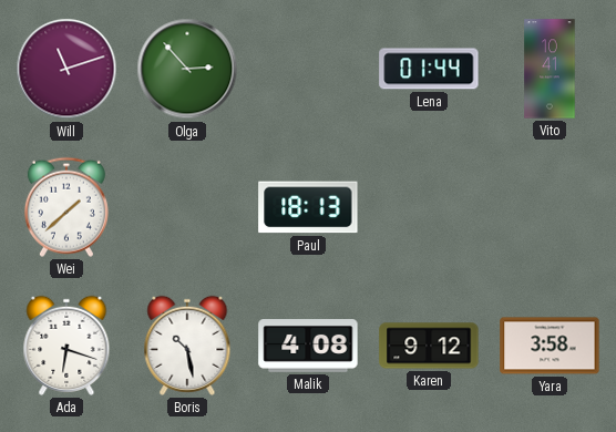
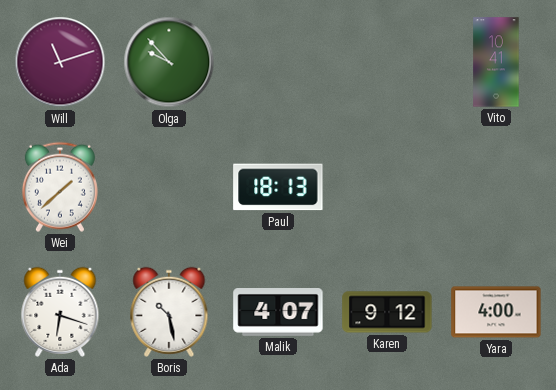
Olga: 2:53 -> 9:53
Lena: 01:44 -> none
Malik: 4:08 -> 4:07
Yara: 3:58 -> 4:00
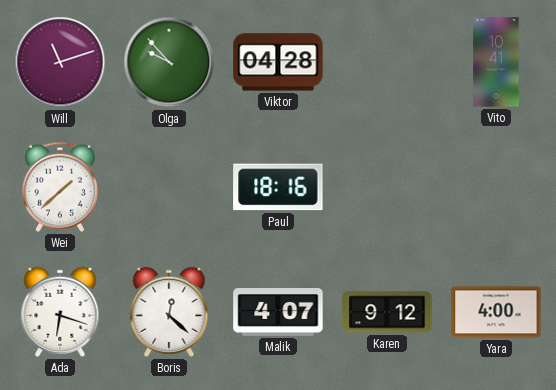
Viktor: none -> 04:28
Paul: 18:13 -> 18:16
Boris: 10:28 -> 12:22
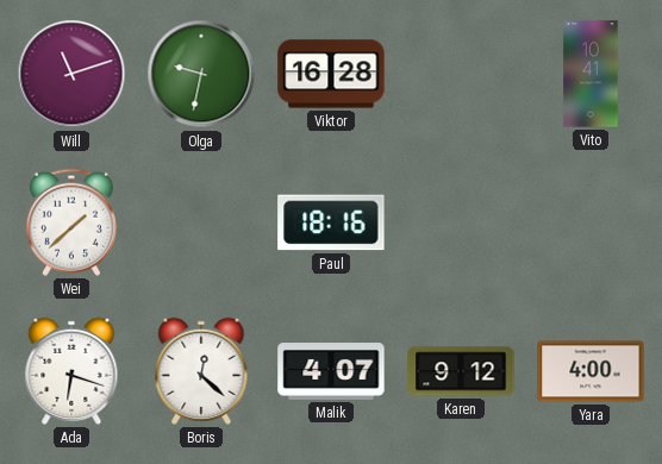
Olga: 9:53 -> 9:32
Viktor: 04:28 -> 16:28
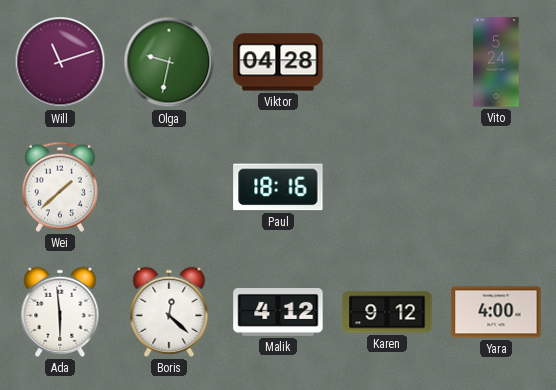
Viktor: 16:28 -> 04:28
Vito: 10:41 -> 5:24
Ada: 6:18 -> 5:59
Malik: 4:07 -> 4:12
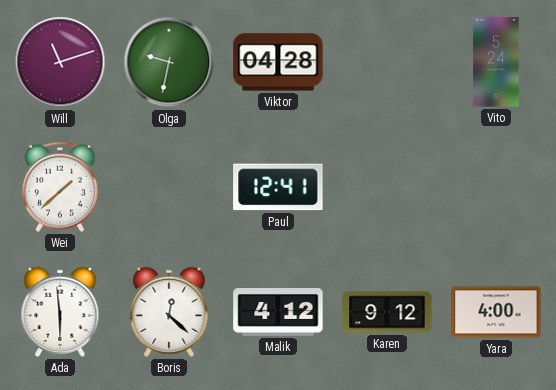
Paul: 18:16 -> 12:41
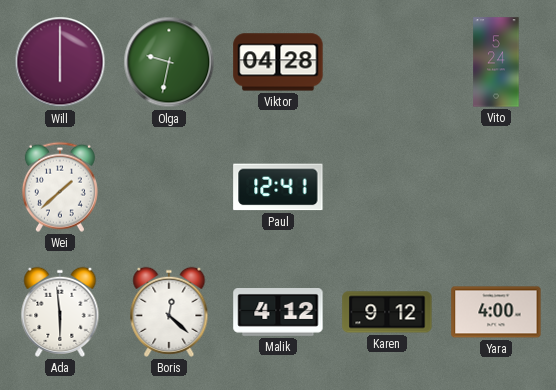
Will: 11:12 -> 6:00
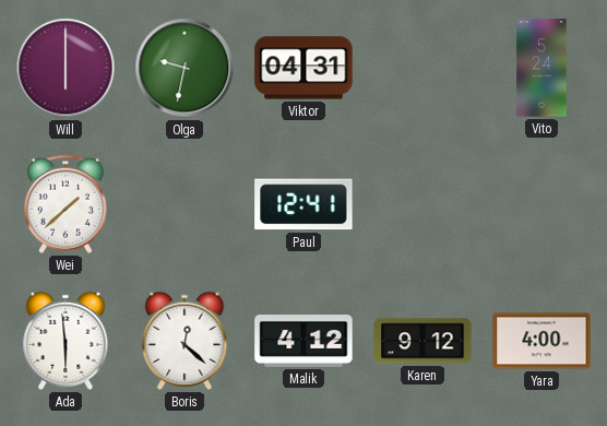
Viktor: 04:28 -> 04:31
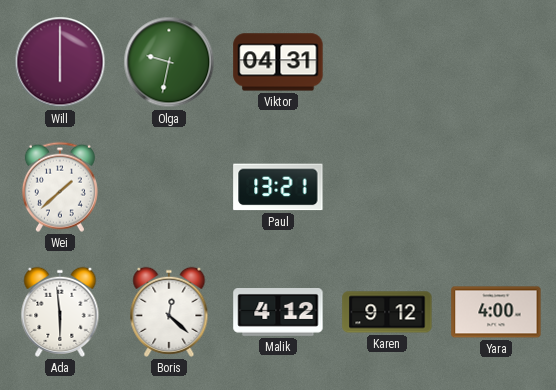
Vito: 5:24 -> none
Paul: 12:41 -> 13:21
